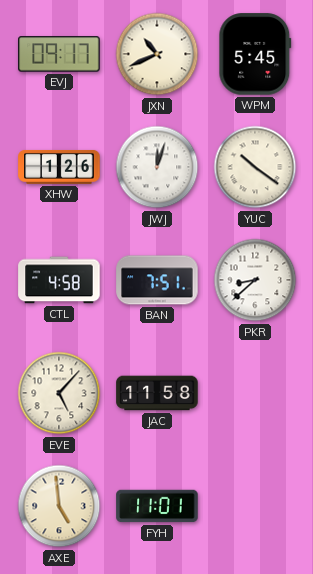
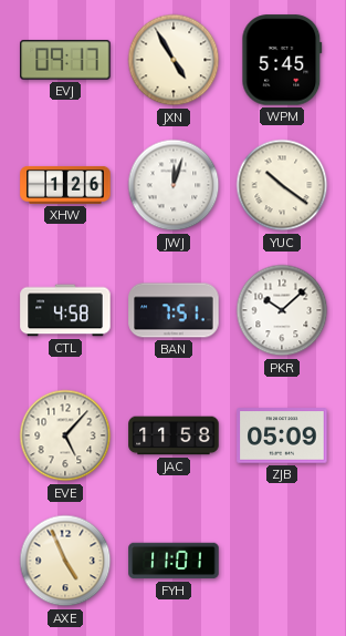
JXN: 10:41 -> 4:55
PKR: 8:38 -> 10:08
ZJB: none -> 05:09
AXE: 4:59 -> 4:56
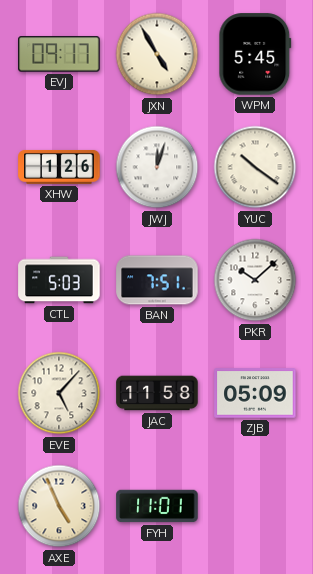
CTL: 4:58 -> 5:03
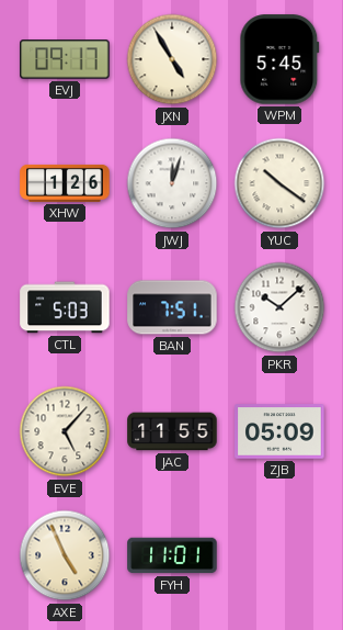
JAC: 11:58 -> 11:55
